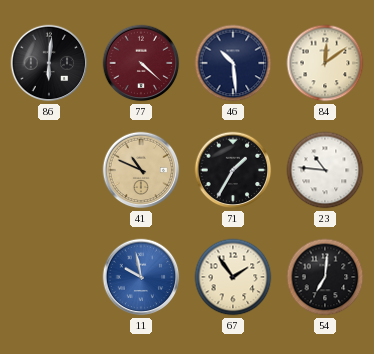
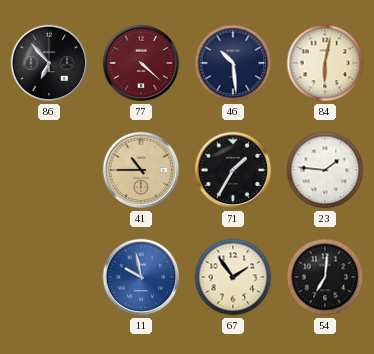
86: 6:01 -> 6:53
84: 12:09 -> 6:02
41: 10:49 -> 10:45
23: 10:46 -> 1:46
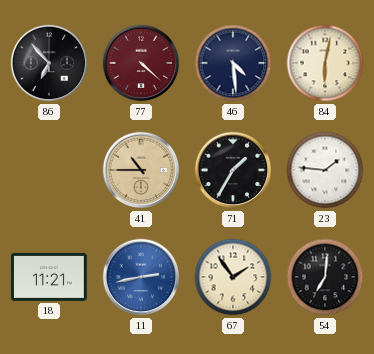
46: 10:29 -> 4:29
18: none -> 11:21
11: 9:58 -> 2:43
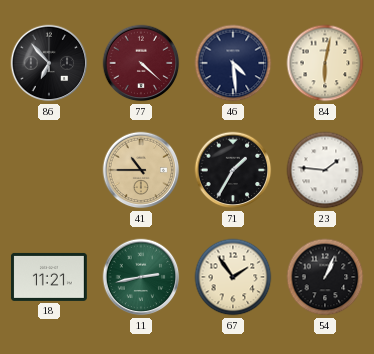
11 dial: blue -> green
54: 7:01 -> 1:04
